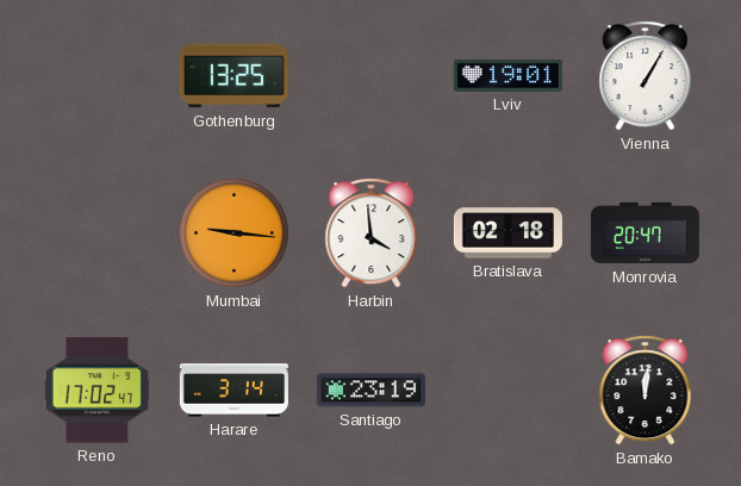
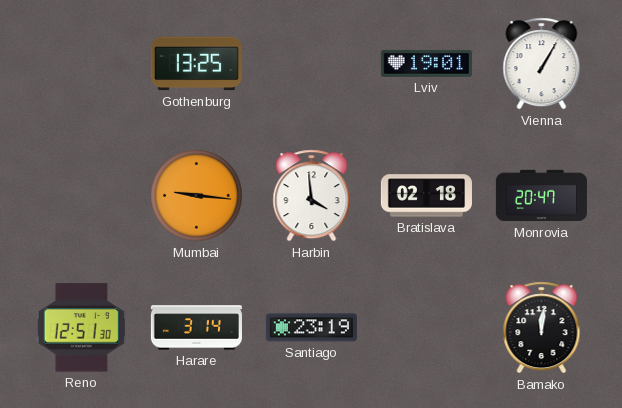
Reno: 17:02 -> 12:51
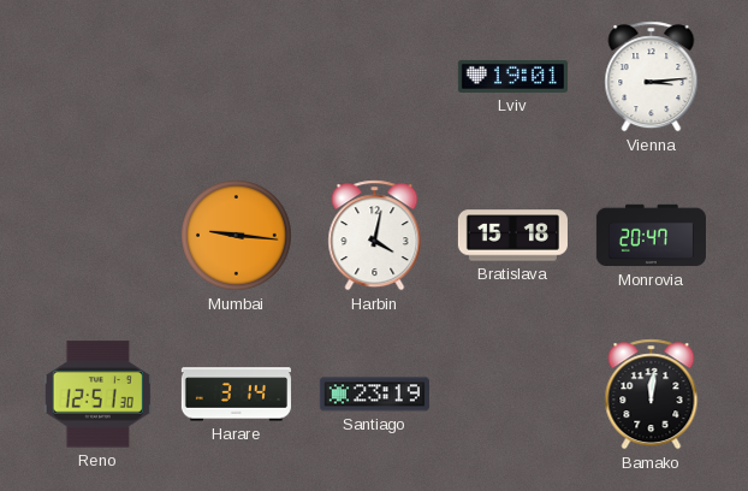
Gothenburg: 13:25 -> none
Vienna: 1:05 -> 3:14
Harbin: 3:59 -> 4:02
Bratislava: 02:18 -> 15:18
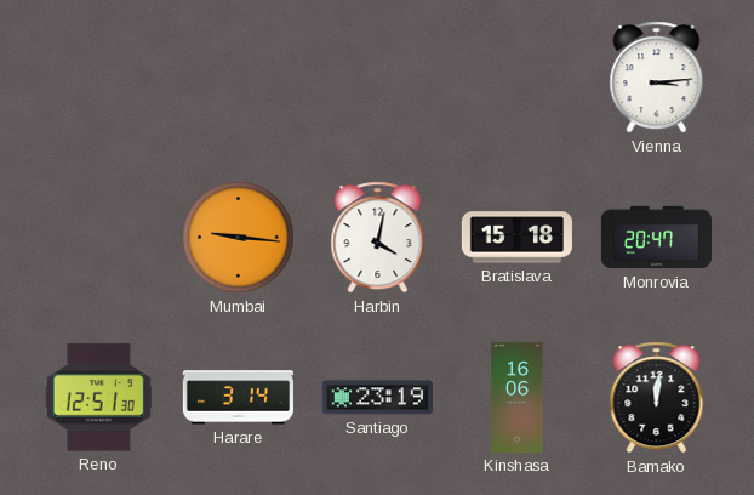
Lviv: 19:01 -> none
Kinshasa: none -> 16:06
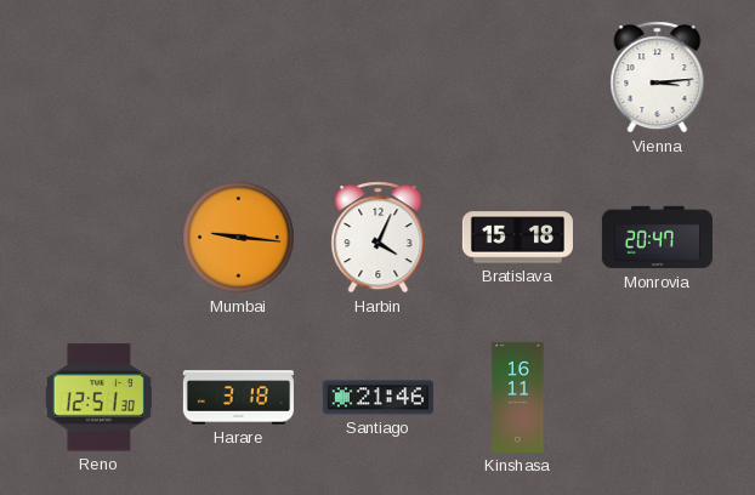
Harbin: 4:02 -> 4:04
Harare: 3:14 -> 3:18
Santiago: 23:19 -> 21:46
Kinshasa: 16:06 -> 16:11
Bamako: 12:01 -> none
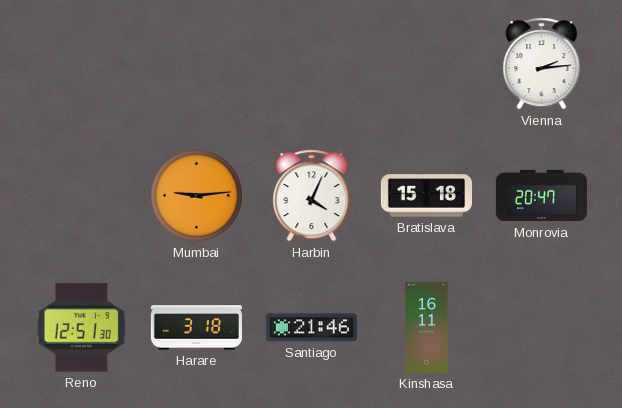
Vienna: 3:14 -> 2:14
Mumbai: 9:16 -> 9:14
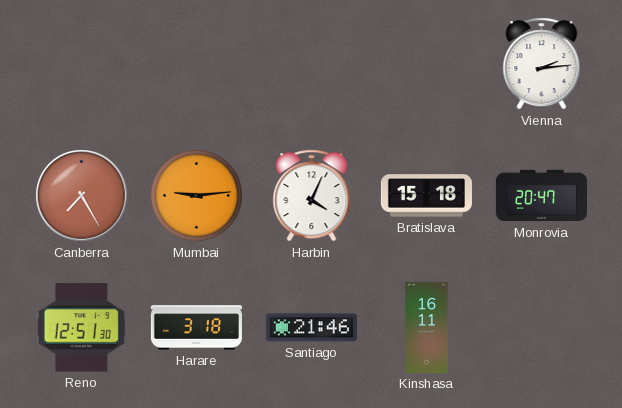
Canberra: none -> 7:25
